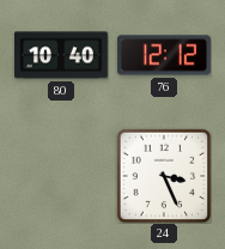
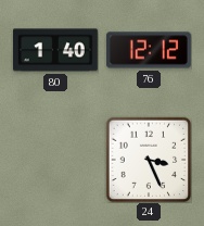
80: 10:40 -> 1:40
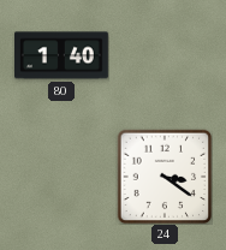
76: 12:12 -> none
24: 3:26 -> 3:21
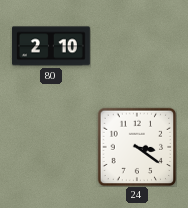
80: 1:40 -> 2:10
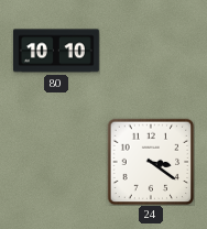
80: 2:10 -> 10:10
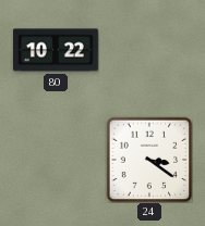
80: 10:10 -> 10:22
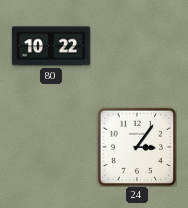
24: 3:21 -> 3:06
